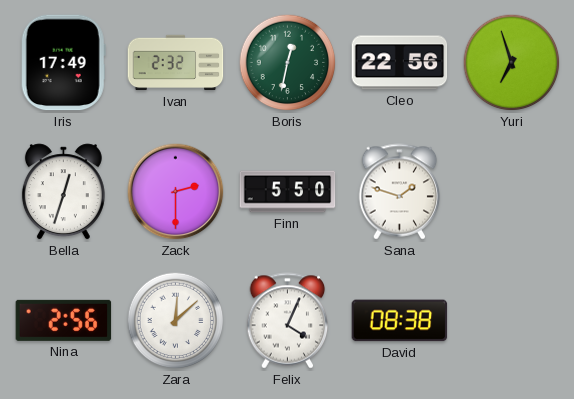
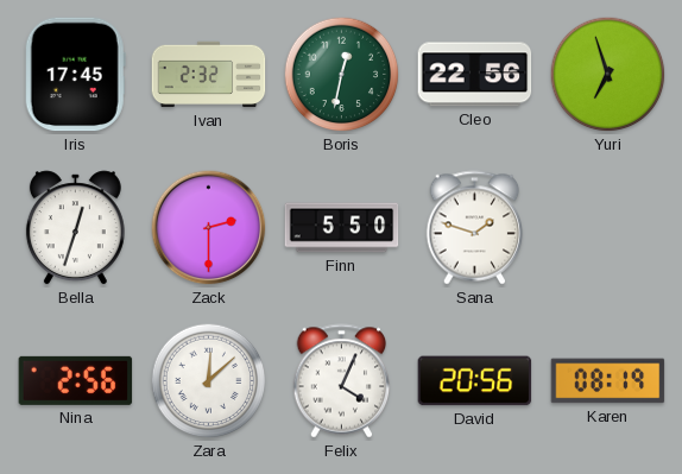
Iris: 17:49 -> 17:45
David: 08:38 -> 20:56
Karen: none -> 08:19
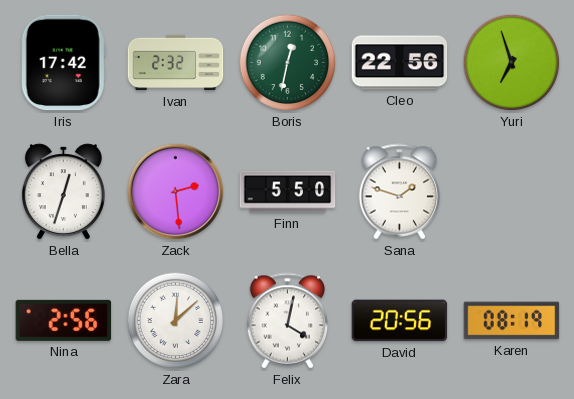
Iris: 17:45 -> 17:42
Zack: 2:30 -> 2:29
Felix: 4:04 -> 4:02
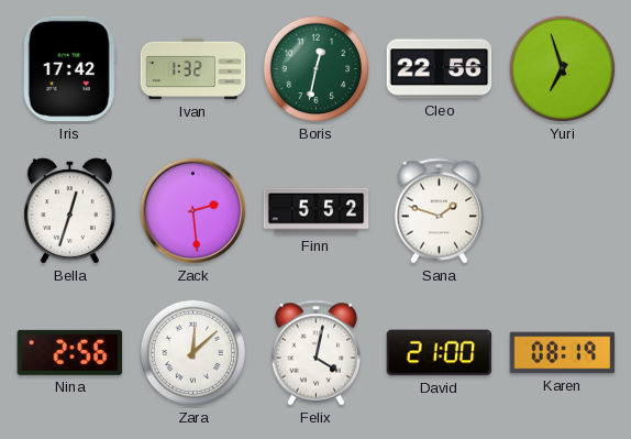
Ivan: 2:32 -> 1:32
Finn: 5:50 -> 5:52
David: 20:56 -> 21:00
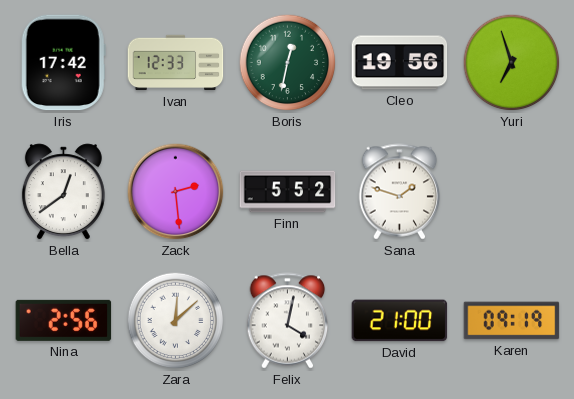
Ivan: 1:32 -> 12:33
Cleo: 22:56 -> 19:56
Bella: 12:33 -> 12:39
Karen: 08:19 -> 09:19
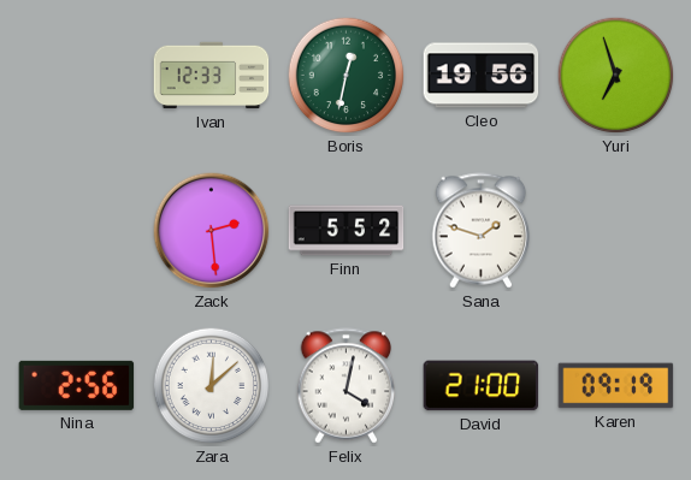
Iris: 17:42 -> none
Bella: 12:39 -> none
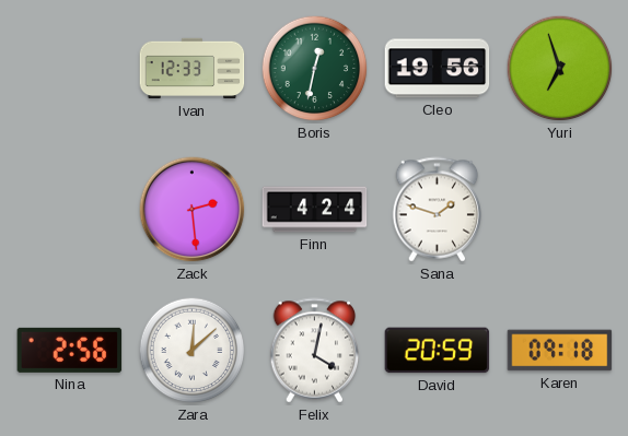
Finn: 5:52 -> 4:24
David: 21:00 -> 20:59
Karen: 09:19 -> 09:18
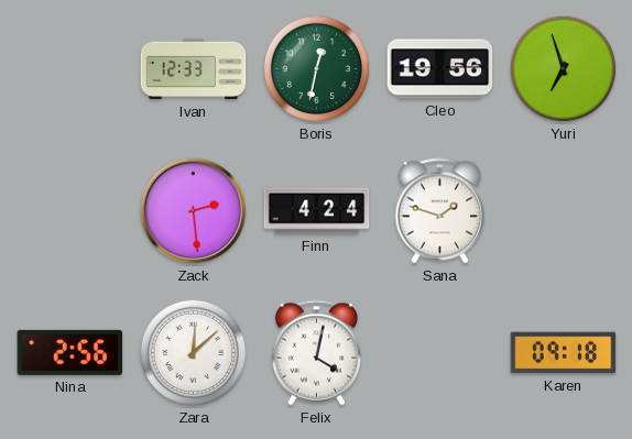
David: 20:59 -> none
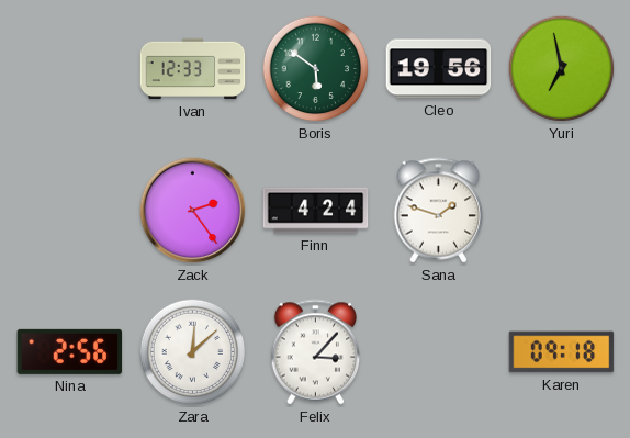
Boris: 12:32 -> 5:51
Yuri: 6:57 -> 6:58
Zack: 2:29 -> 2:24
Felix: 4:02 -> 3:07
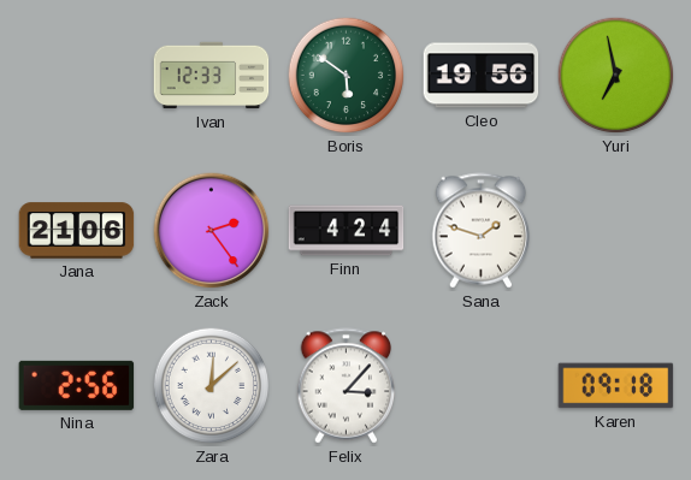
Jana: none -> 21:06
